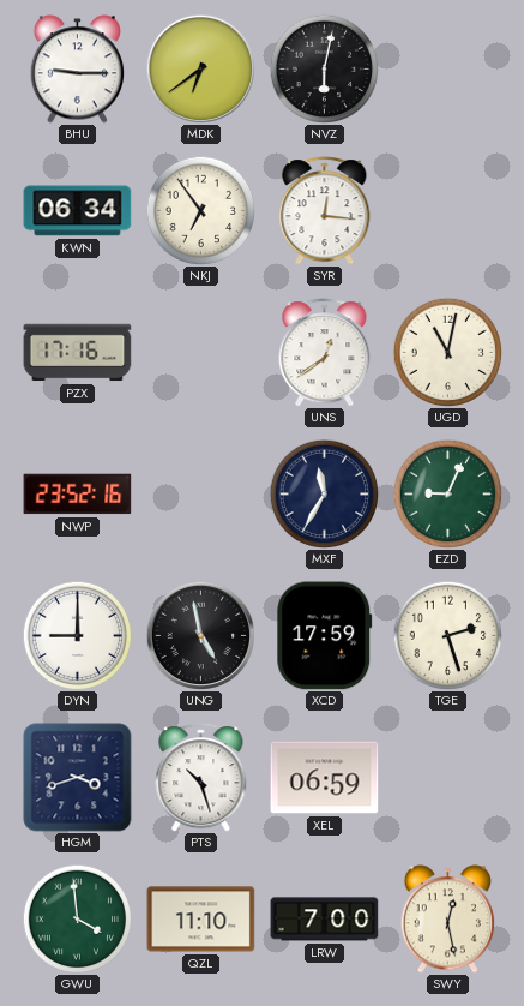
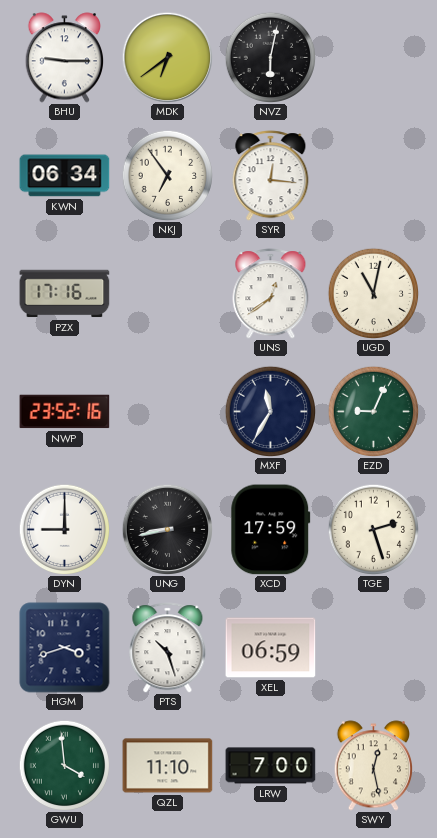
UNG: 4:58 -> 8:43
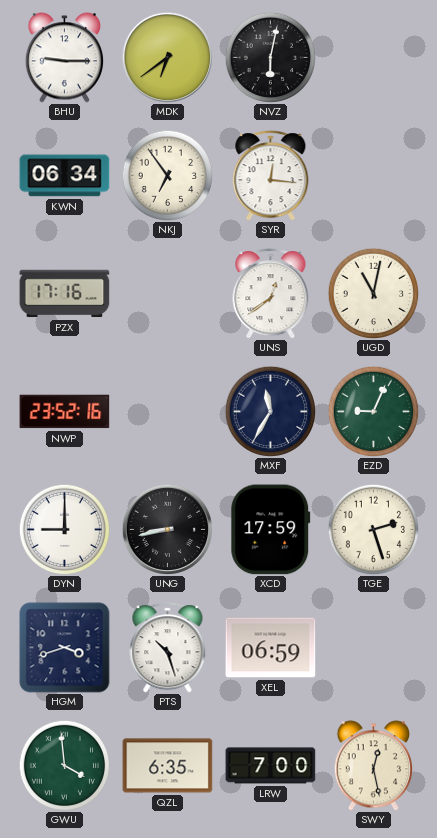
QZL: 11:10 -> 6:35
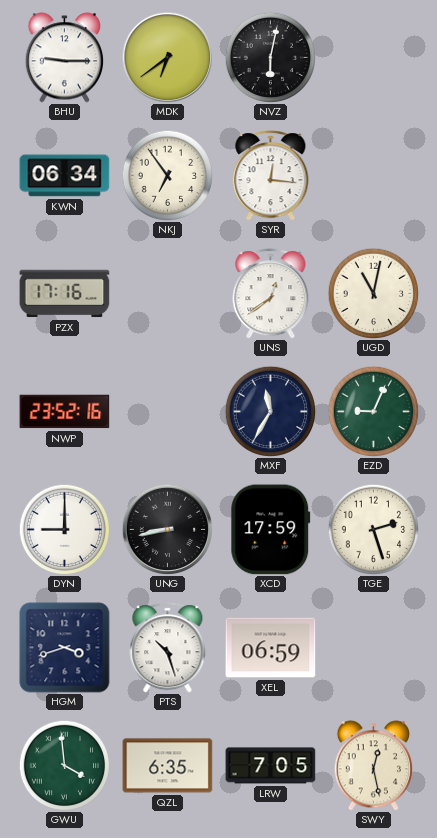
LRW: 7:00 -> 7:05
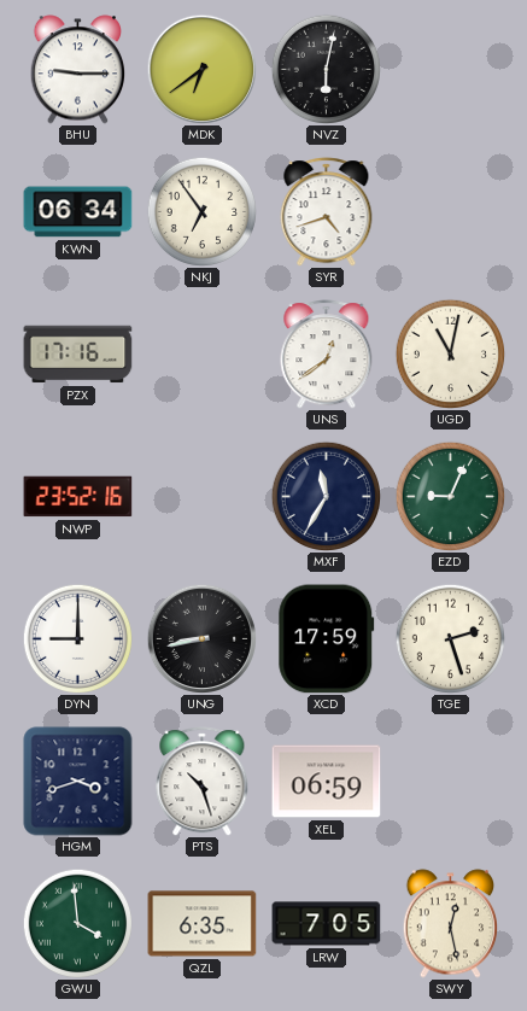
SYR: 12:16 -> 4:42
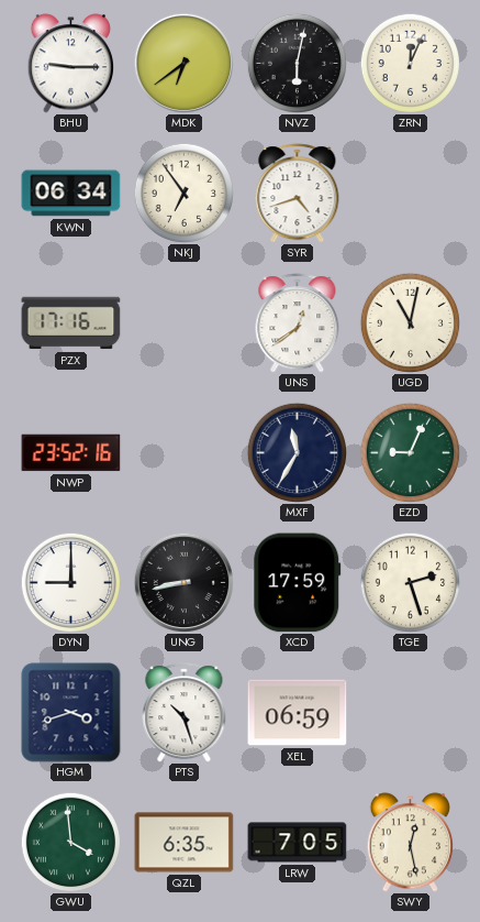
ZRN: none -> 12:04
